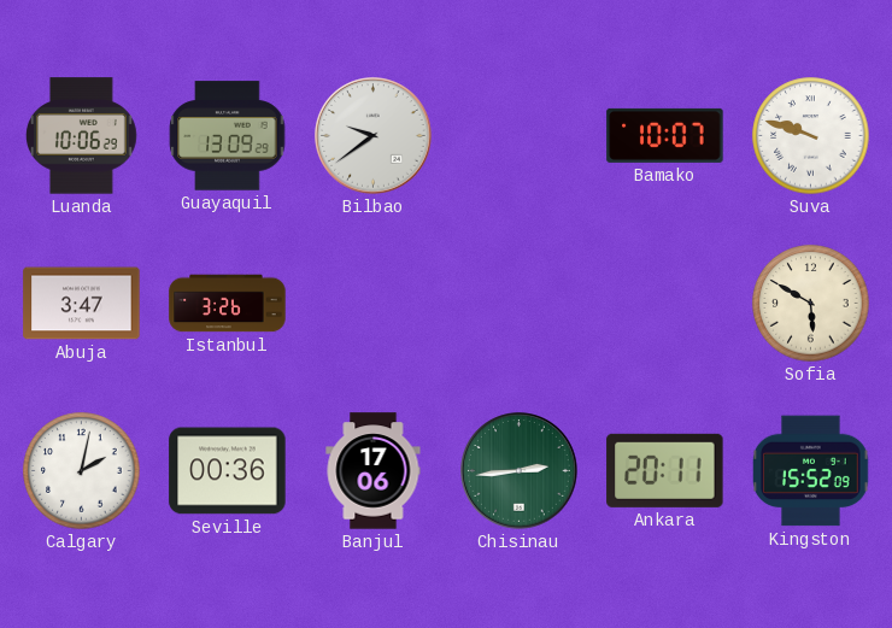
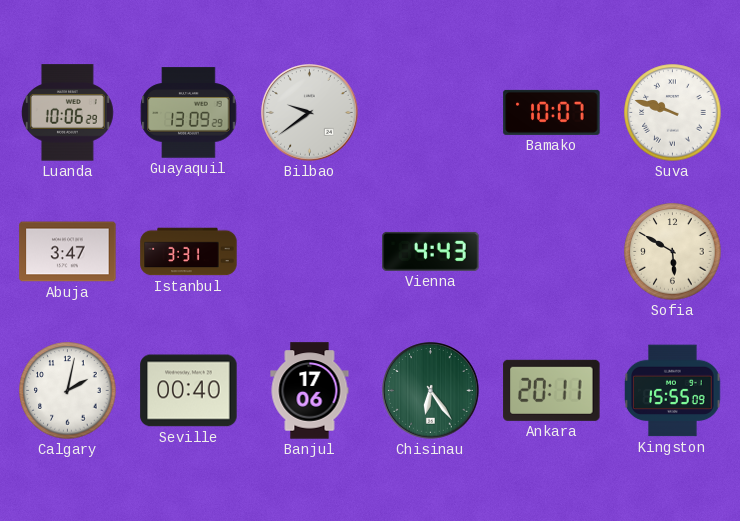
Istanbul: 3:26 -> 3:31
Vienna: none -> 4:43
Seville: 00:36 -> 00:40
Chisinau: 2:44 -> 6:24
Kingston: 15:52 -> 15:55
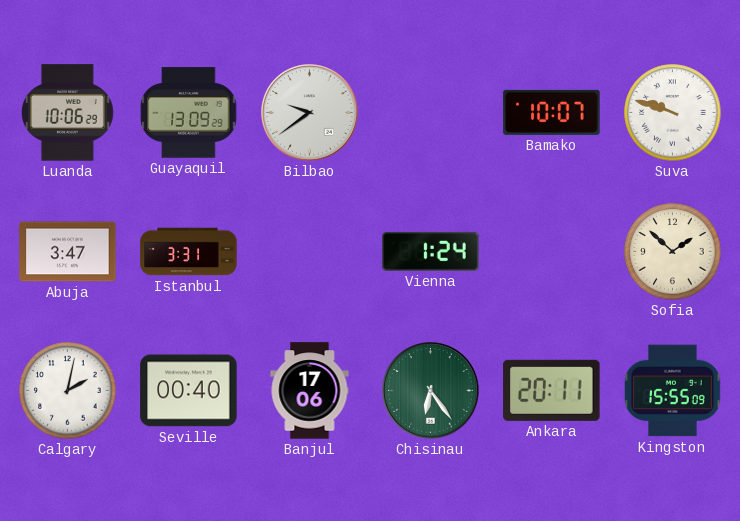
Vienna: 4:43 -> 1:24
Sofia: 5:50 -> 1:52
